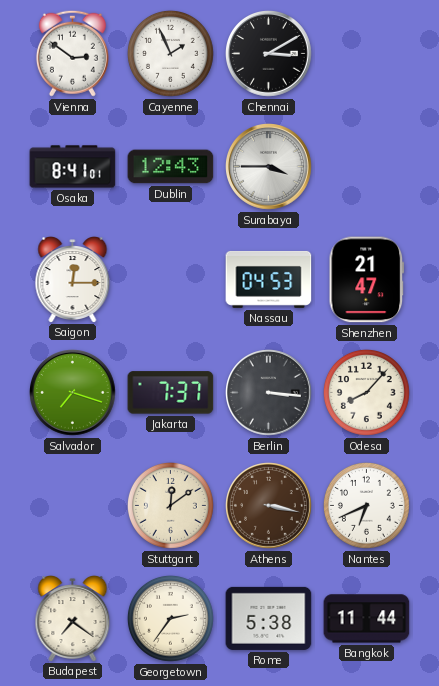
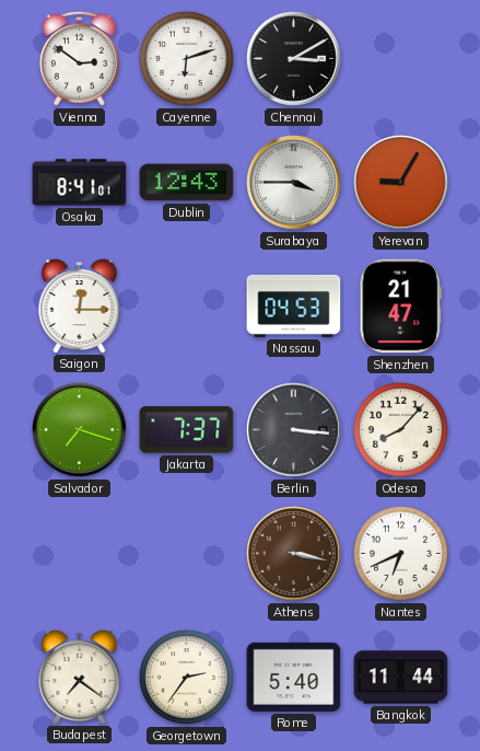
Cayenne: 1:56 -> 6:12
Yerevan: none -> 9:05
Stuttgart: 12:09 -> none
Rome: 5:38 -> 5:40
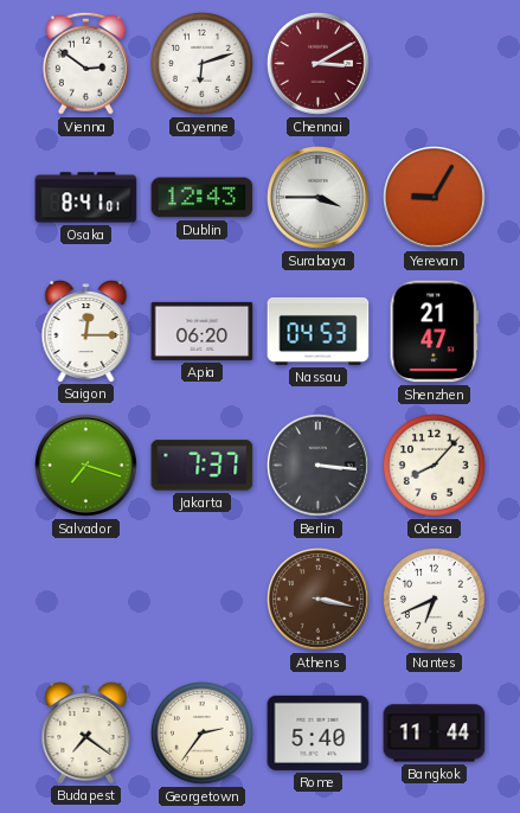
Chennai dial: black -> burgundy
Apia: none -> 06:20
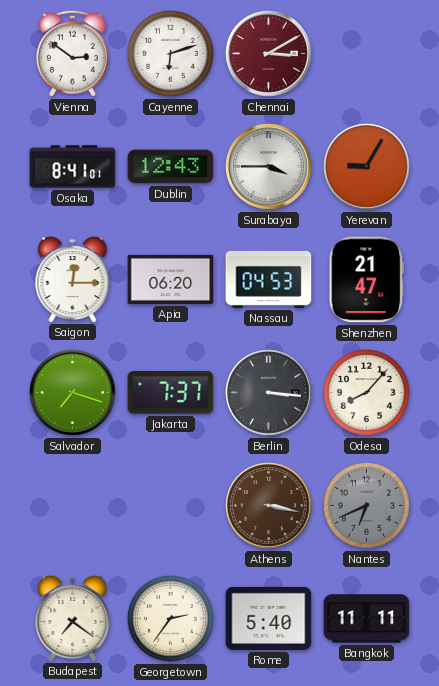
Nantes dial: white -> grey
Bangkok: 11:44 -> 11:11
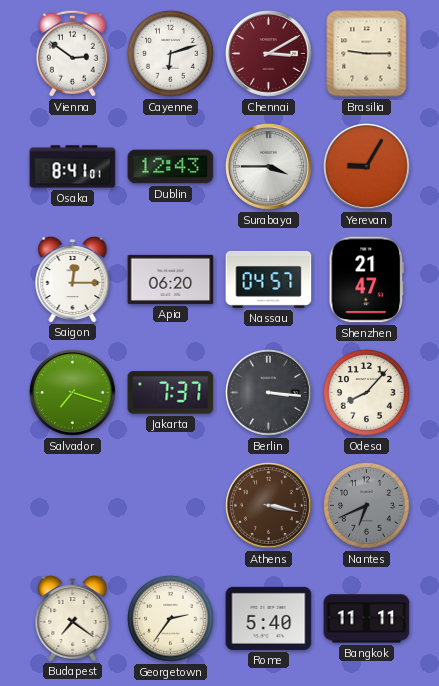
Brasilia: none -> 9:15
Nassau: 04:53 -> 04:57
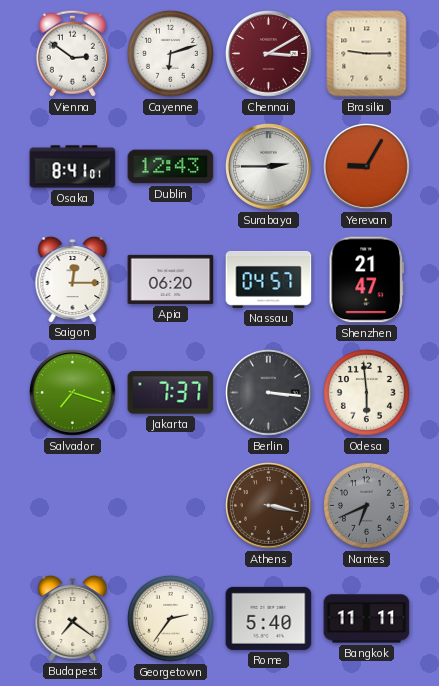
Surabaya: 3:45 -> 2:45
Odesa: 8:07 -> 5:59
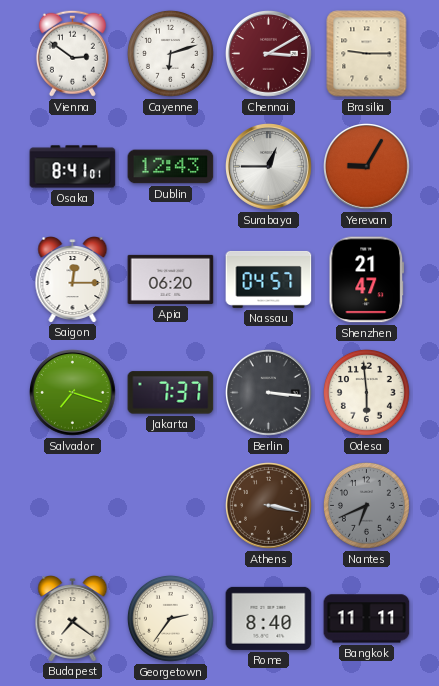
Surabaya: 2:45 -> 12:45
Rome: 5:40 -> 8:40
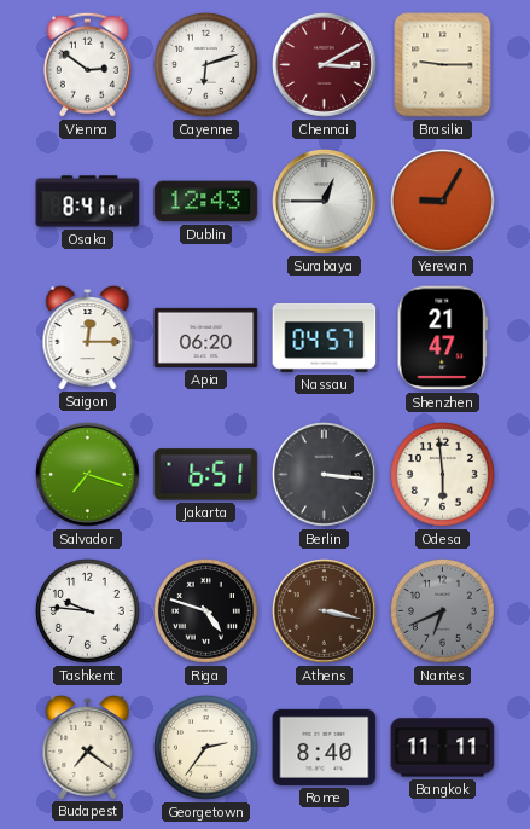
Jakarta: 7:37 -> 6:51
Tashkent: none -> 9:46
Riga: none -> 4:48
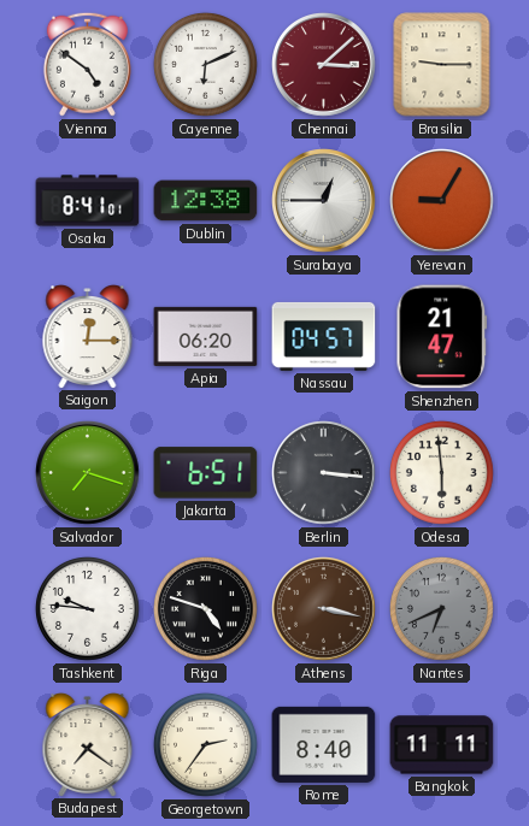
Vienna: 2:51 -> 4:51
Cayenne: 6:12 -> 6:11
Chennai: 3:10 -> 3:08
Dublin: 12:43 -> 12:38
